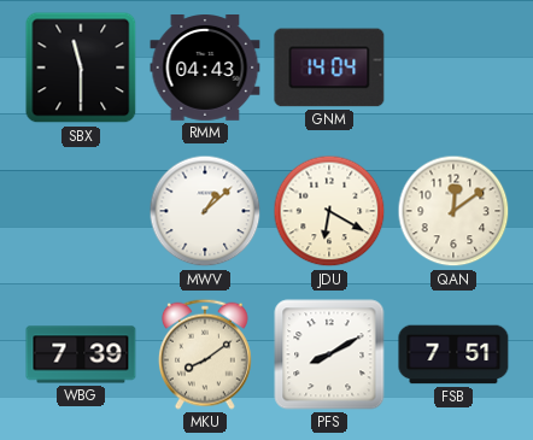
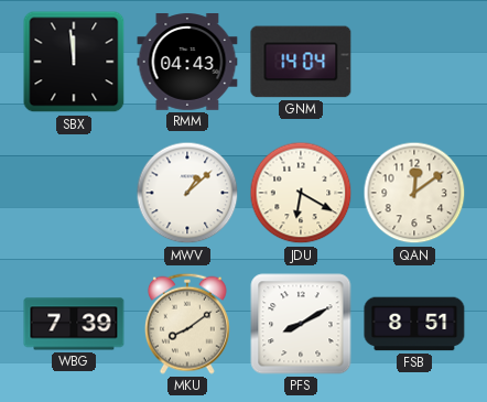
SBX: 11:30 -> 11:59
FSB: 7:51 -> 8:51
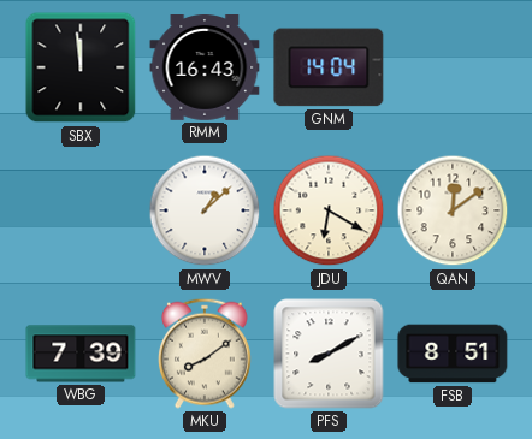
RMM: 04:43 -> 16:43
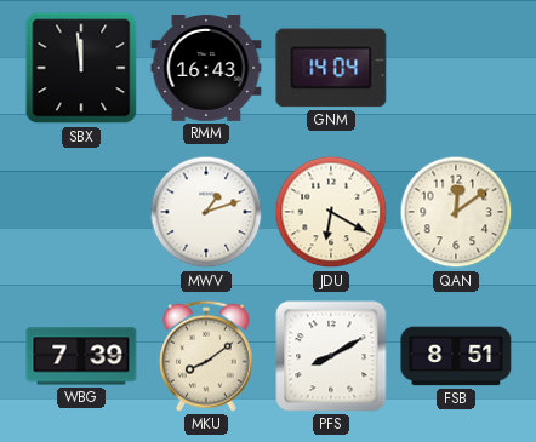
MWV: 1:08 -> 1:12
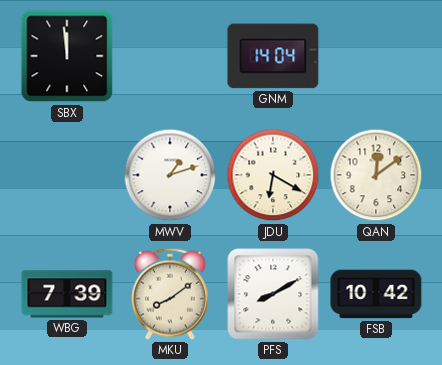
RMM: 16:43 -> none
FSB: 8:51 -> 10:42
